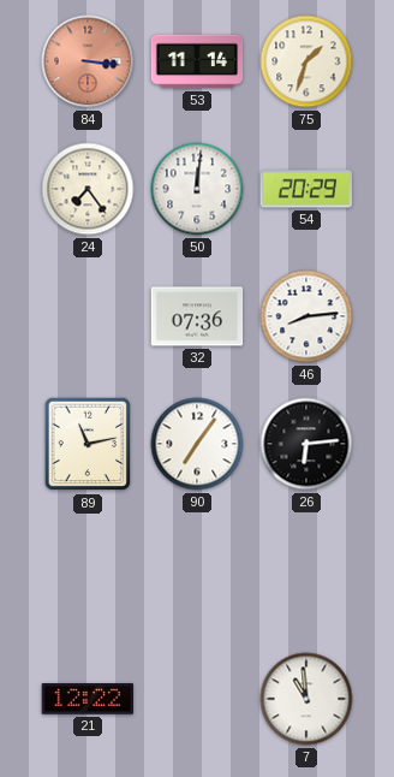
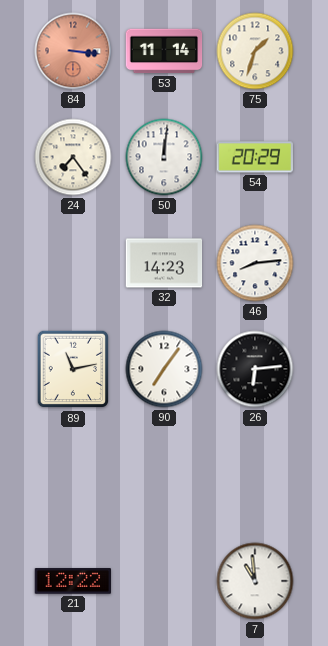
32: 07:36 -> 14:23
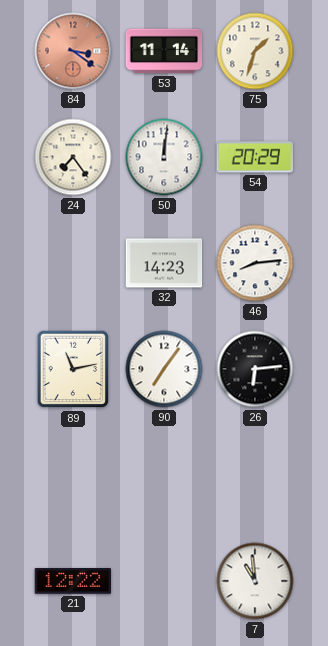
84: 3:16 -> 3:21
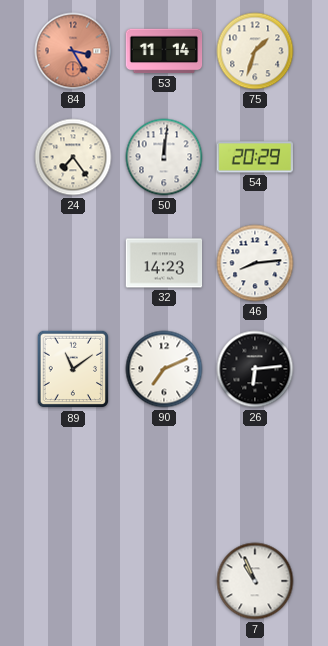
84: 3:21 -> 3:25
89: 11:13 -> 11:09
90: 7:06 -> 7:11
21: 12:22 -> none
7: 10:59 -> 10:56
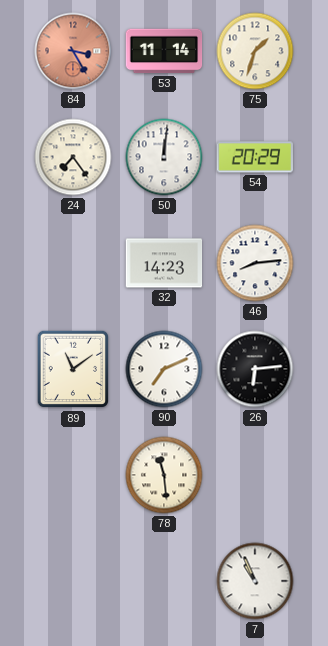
78: none -> 11:29
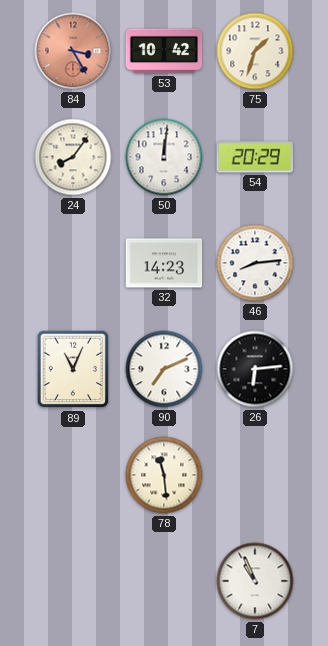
53: 11:14 -> 10:42
24: 7:24 -> 8:06
89: 11:09 -> 11:04
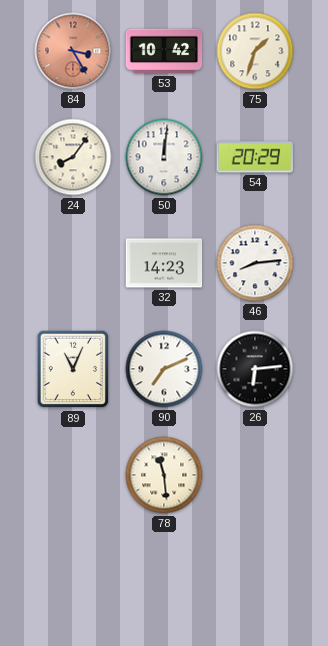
7: 10:56 -> none
